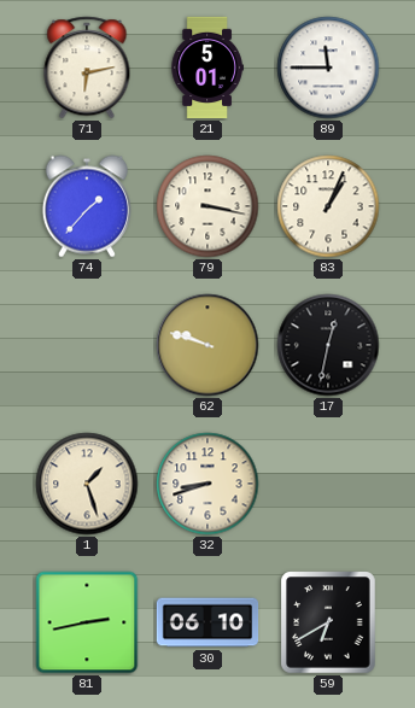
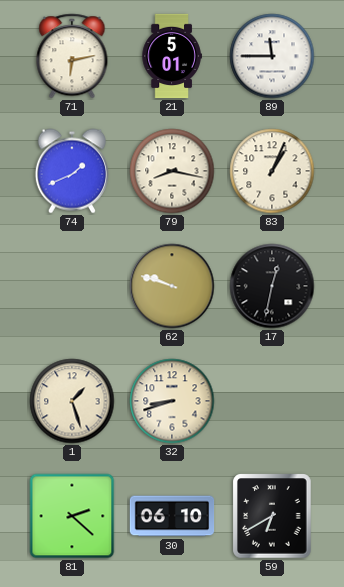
74: 1:37 -> 1:41
79: 3:17 -> 8:17
81: 2:43 -> 2:22
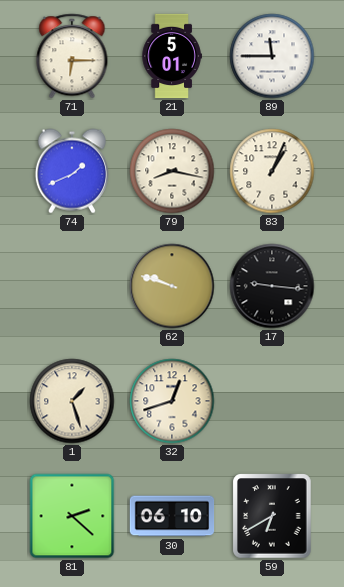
71: 6:13 -> 6:15
17: 12:32 -> 9:16
32: 8:42 -> 12:42
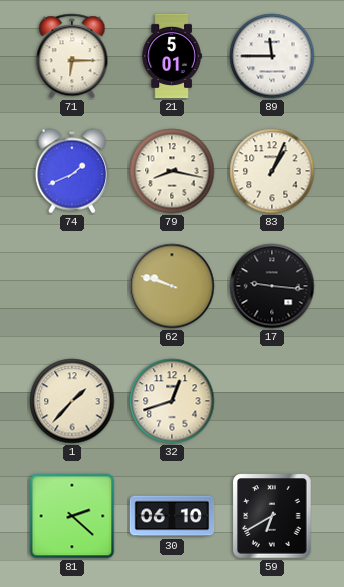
1: 1:27 -> 1:37
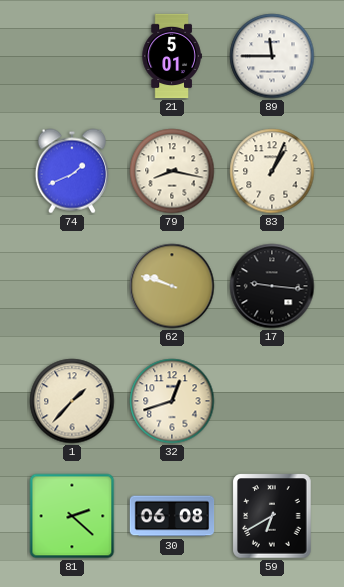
71: 6:15 -> none
30: 06:10 -> 06:08
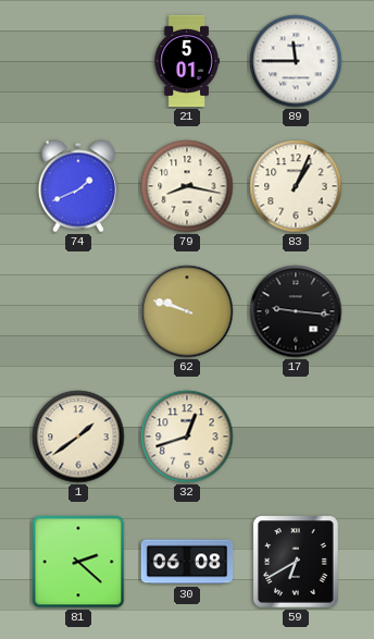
1: 1:37 -> 1:39
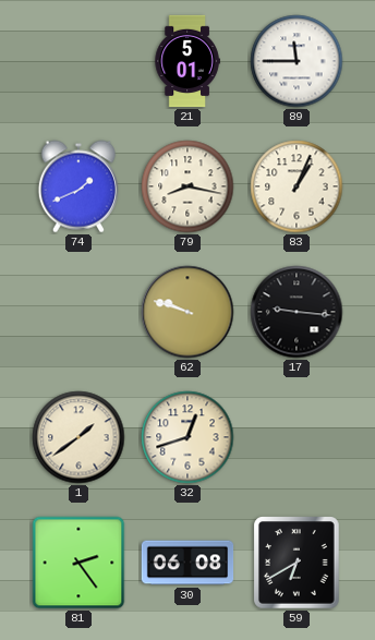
81: 2:22 -> 2:24
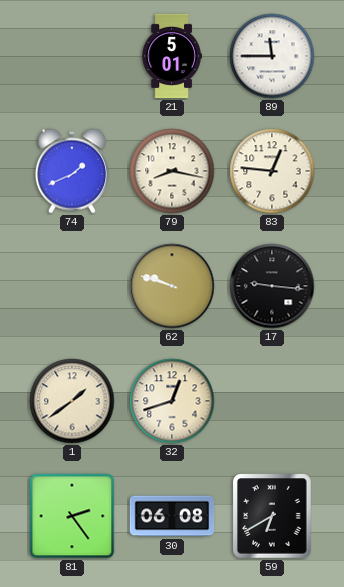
83: 1:04 -> 12:46
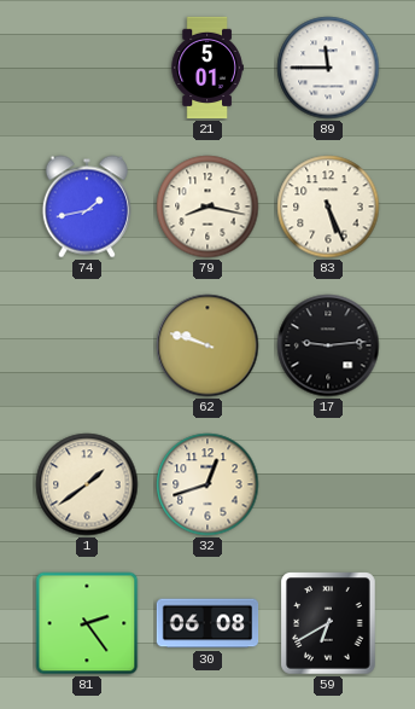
74: 1:41 -> 1:43
83: 12:46 -> 5:26
17: 9:16 -> 9:14
